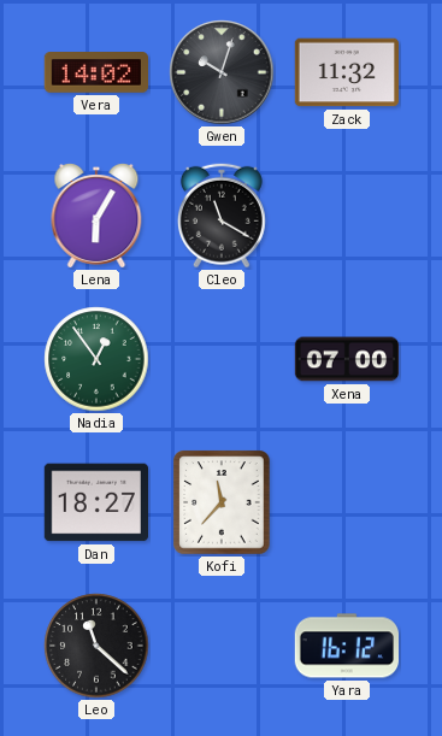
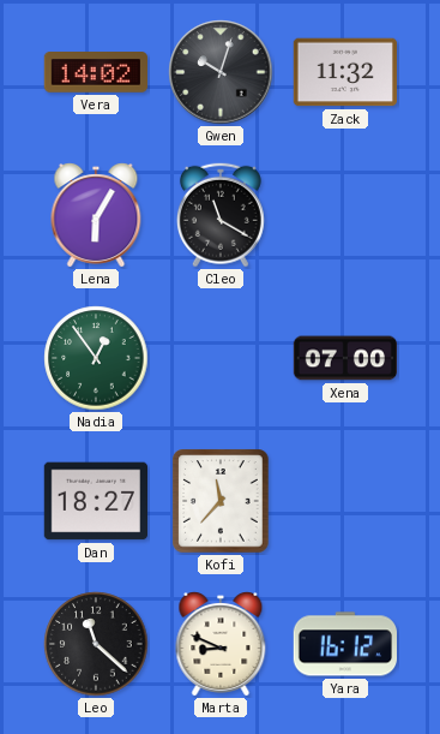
Marta: none -> 8:49
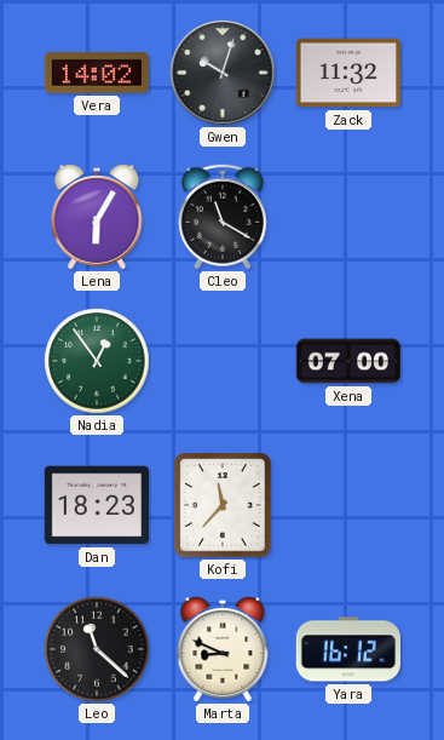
Dan: 18:27 -> 18:23
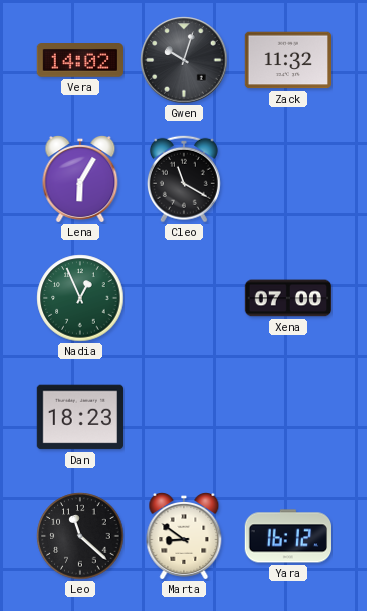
Nadia: 12:54 -> 12:56
Kofi: 11:37 -> none
Marta: 8:49 -> 8:51
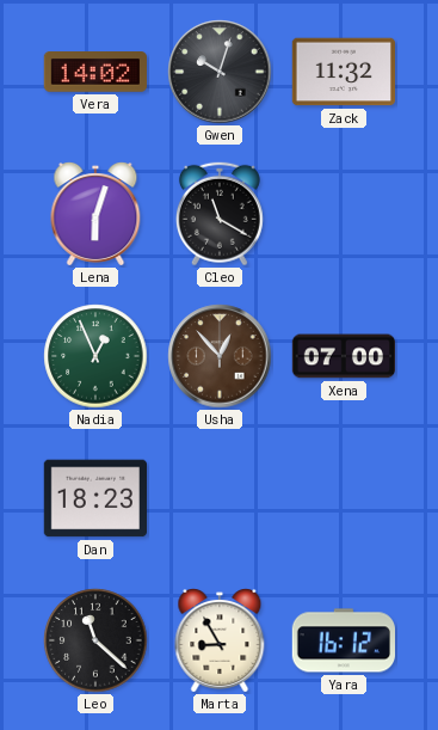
Lena: 6:05 -> 6:03
Usha: none -> 12:53
Marta: 8:51 -> 8:55
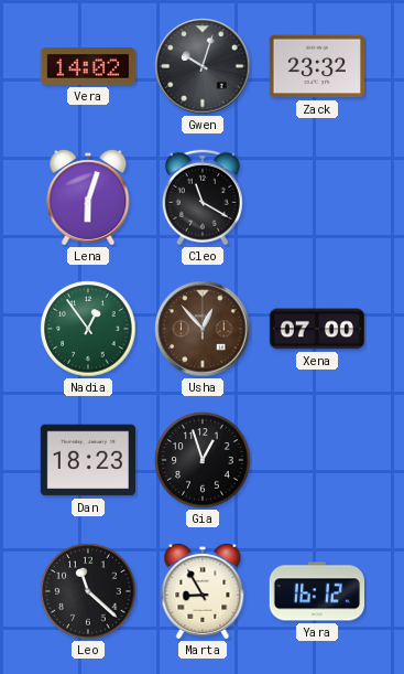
Zack: 11:32 -> 23:32
Nadia: 12:56 -> 12:54
Gia: none -> 12:57
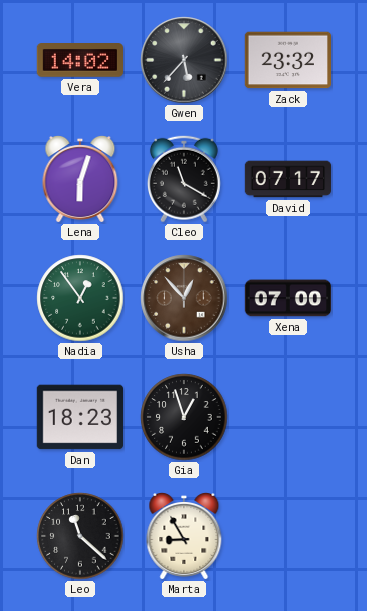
Gwen: 10:03 -> 5:37
David: none -> 07:17
Yara: 16:12 -> none
